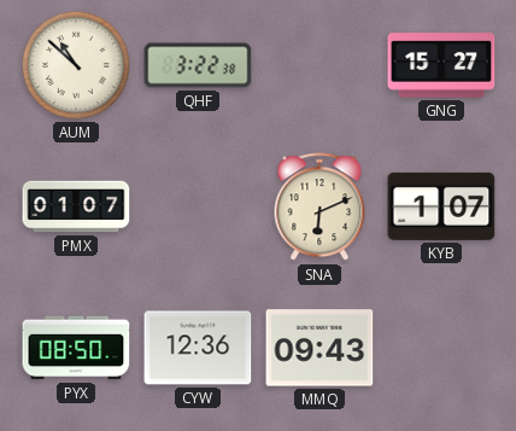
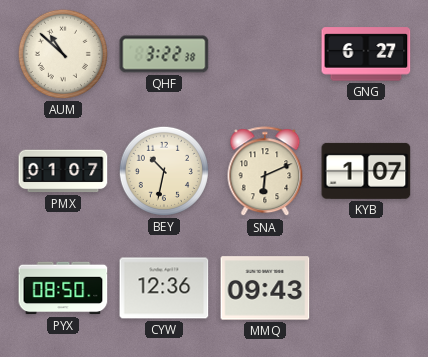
GNG: 15:27 -> 6:27
BEY: none -> 10:32
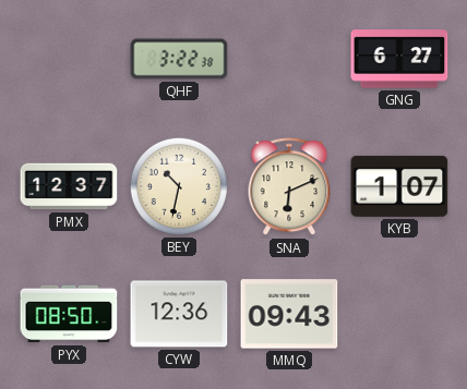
AUM: 10:52 -> none
PMX: 01:07 -> 12:37
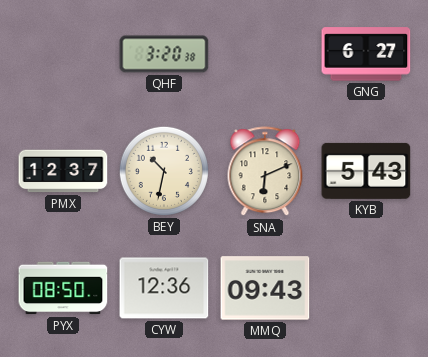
QHF: 3:22 -> 3:20
KYB: 1:07 -> 5:43
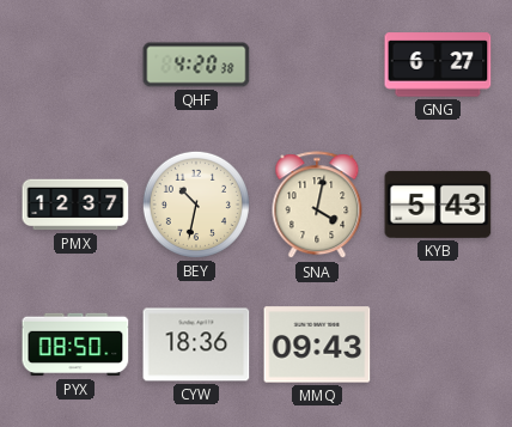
QHF: 3:20 -> 4:20
SNA: 6:11 -> 4:02
CYW: 12:36 -> 18:36
